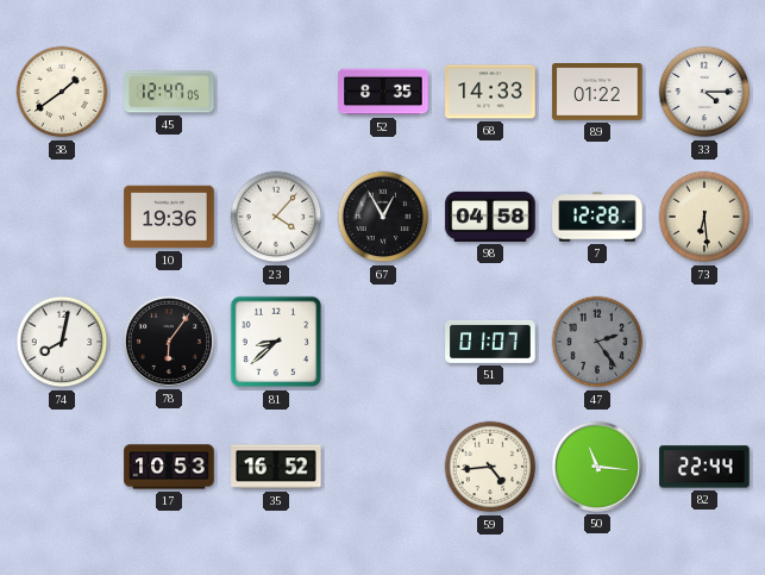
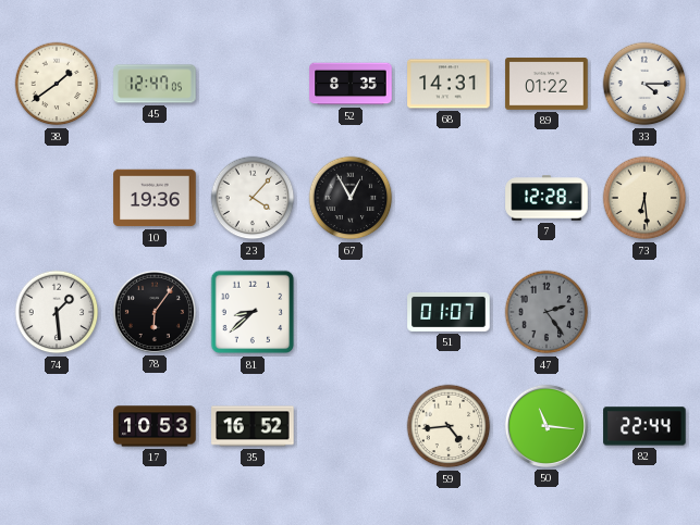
68: 14:33 -> 14:31
98: 04:58 -> none
74: 8:02 -> 1:29
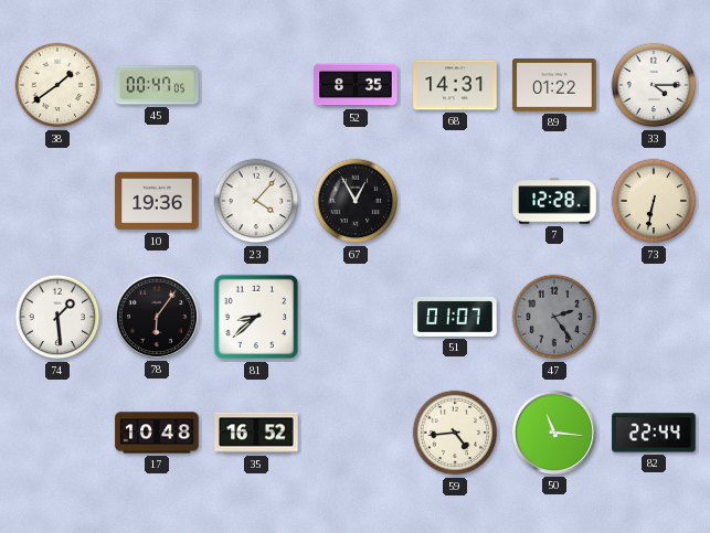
45: 12:47 -> 00:47
73: 6:29 -> 6:32
17: 10:53 -> 10:48
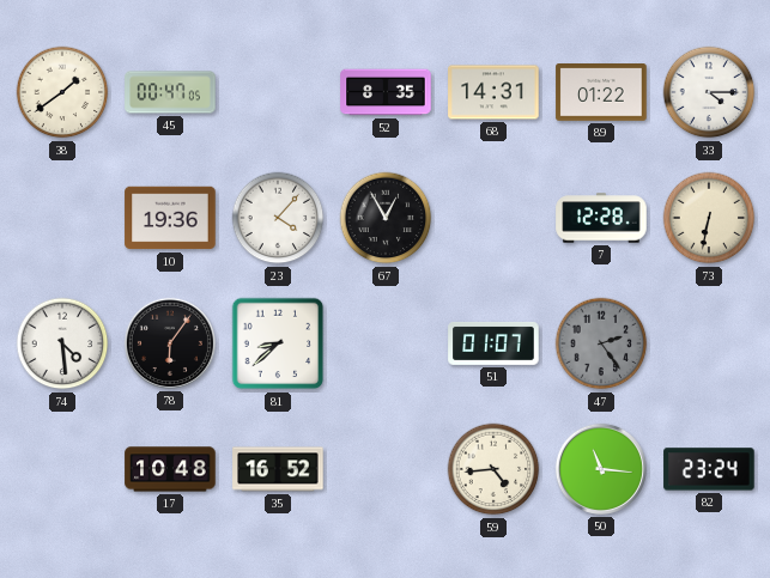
74: 1:29 -> 4:29
82: 22:44 -> 23:24
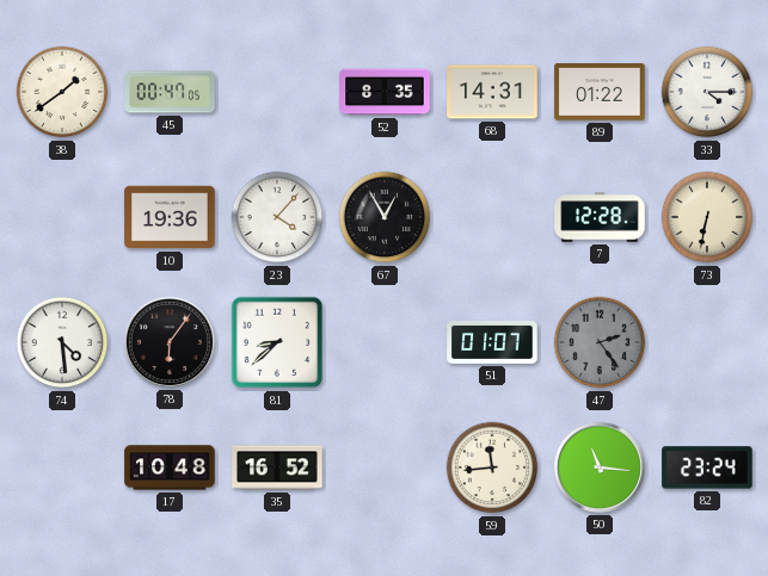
59: 4:44 -> 11:44
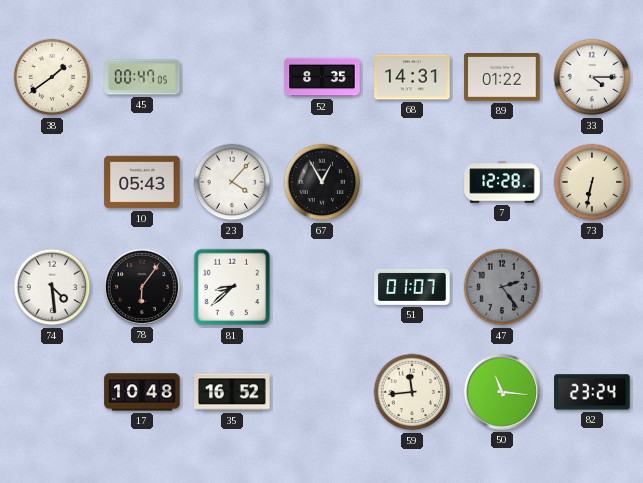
10: 19:36 -> 05:43
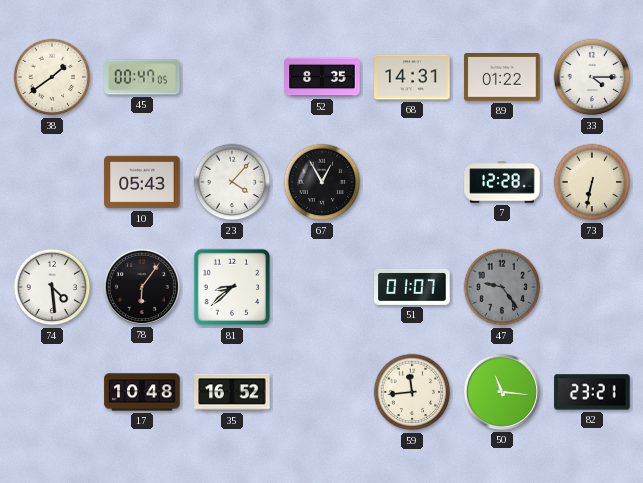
47: 2:24 -> 9:24
82: 23:24 -> 23:21
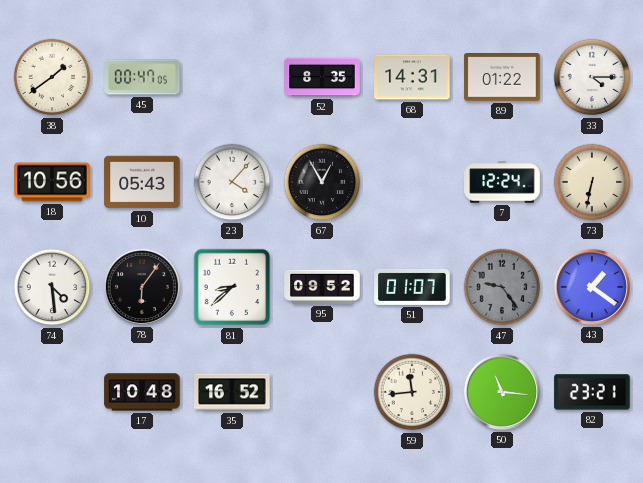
18: none -> 10:56
7: 12:28 -> 12:24
95: none -> 09:52
43: none -> 1:21
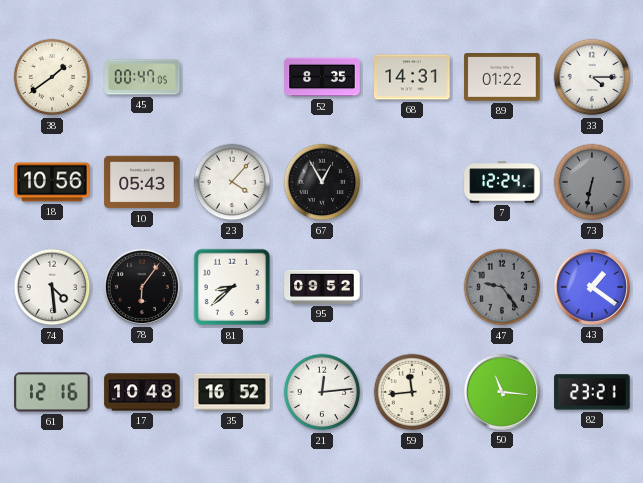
73 dial: cream -> grey
51: 01:07 -> none
61: none -> 12:16
21: none -> 12:14
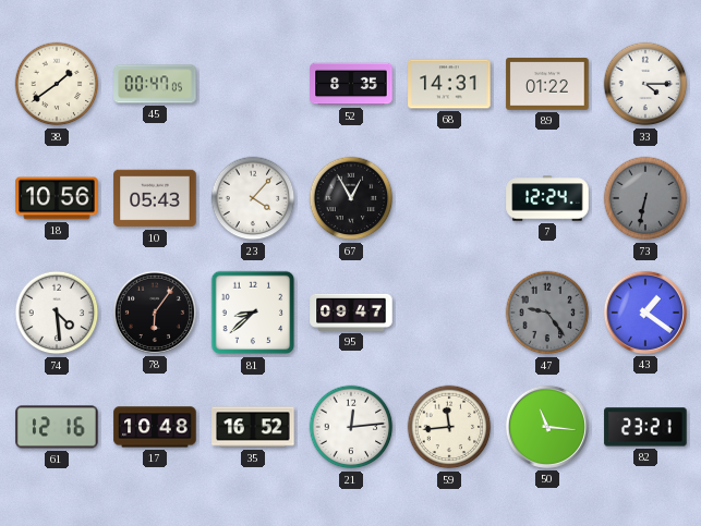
95: 09:52 -> 09:47
